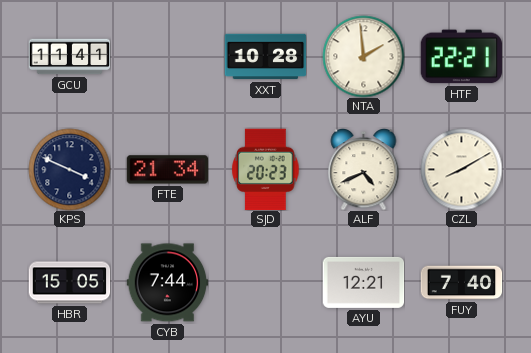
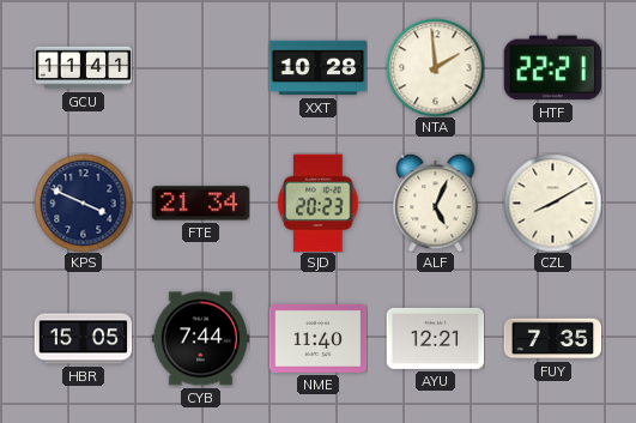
ALF: 4:41 -> 5:04
NME: none -> 11:40
FUY: 7:40 -> 7:35
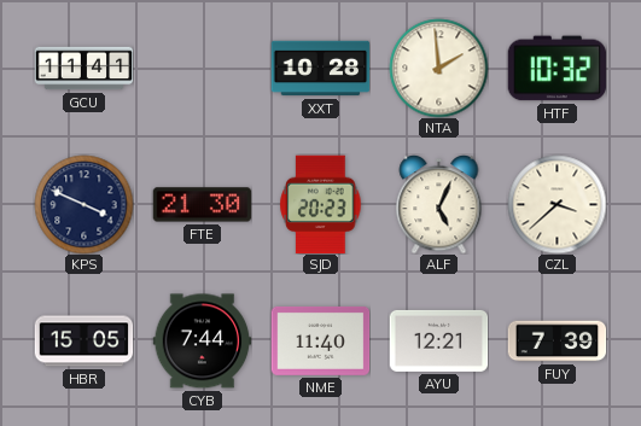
HTF: 22:21 -> 10:32
FTE: 21:34 -> 21:30
CZL: 8:10 -> 3:38
FUY: 7:35 -> 7:39
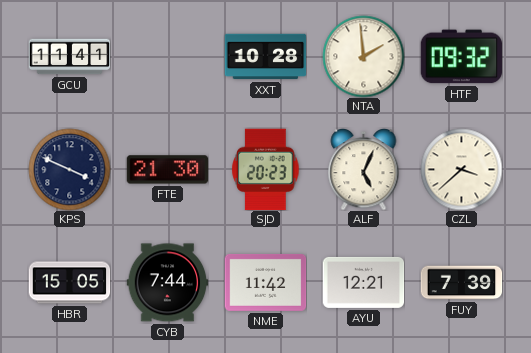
HTF: 10:32 -> 09:32
NME: 11:40 -> 11:42
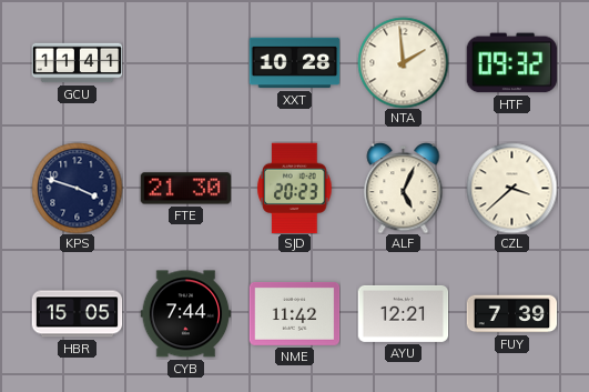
KPS: 3:49 -> 3:48
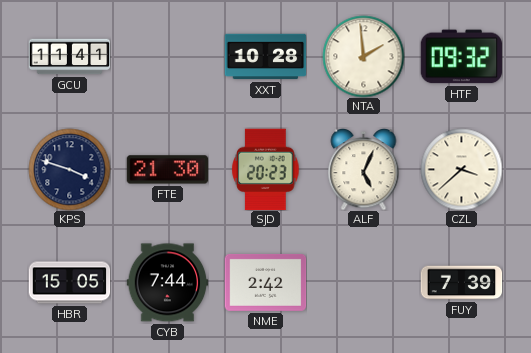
NME: 11:42 -> 2:42
AYU: 12:21 -> none
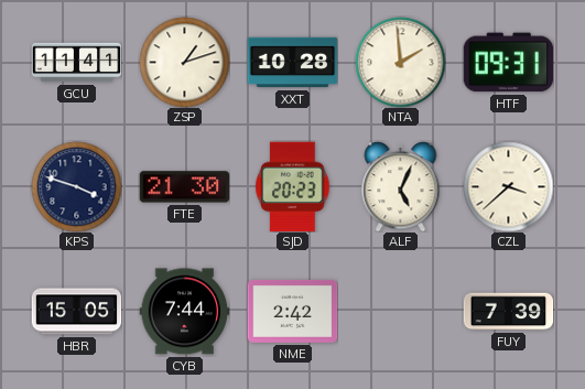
ZSP: none -> 1:12
HTF: 09:32 -> 09:31
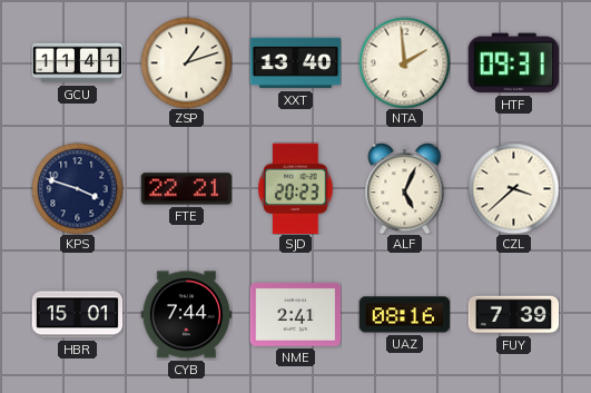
XXT: 10:28 -> 13:40
FTE: 21:30 -> 22:21
HBR: 15:05 -> 15:01
NME: 2:42 -> 2:41
UAZ: none -> 08:16
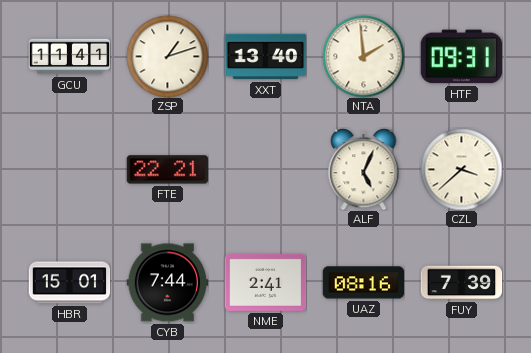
KPS: 3:48 -> none
SJD: 20:23 -> none
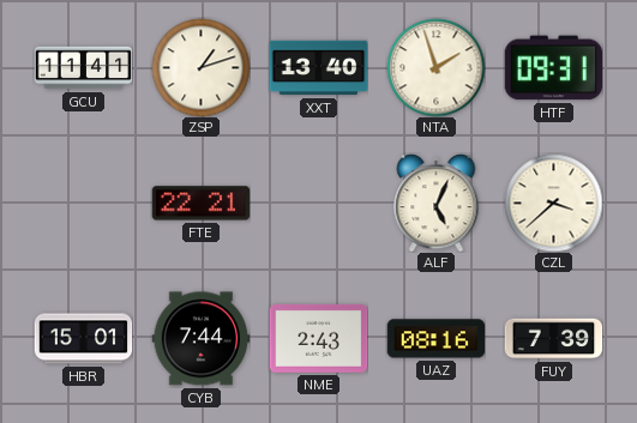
NTA: 1:59 -> 1:57
NME: 2:41 -> 2:43
